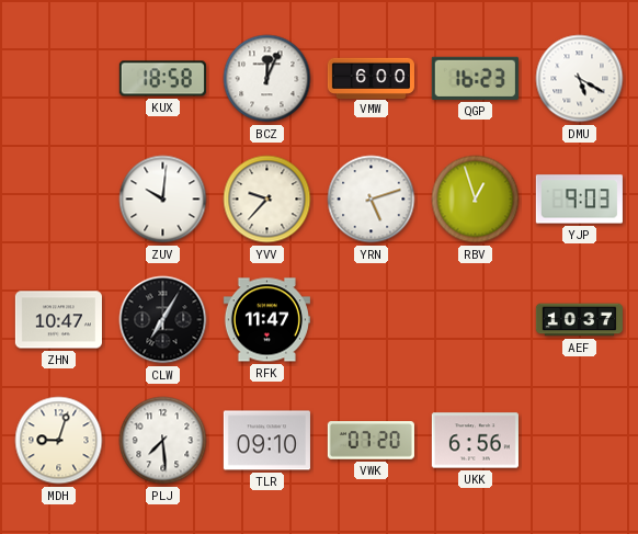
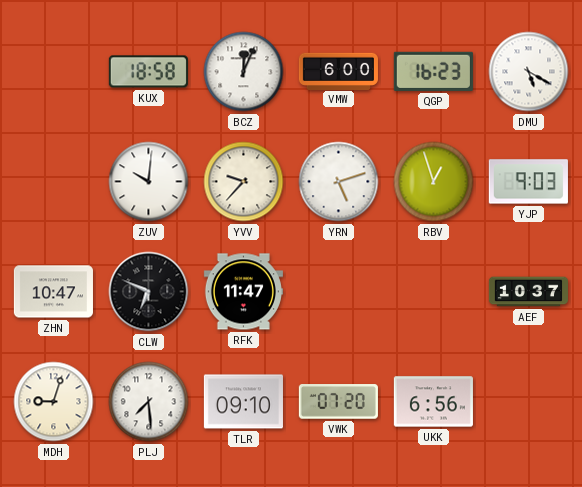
CLW: 7:05 -> 6:49
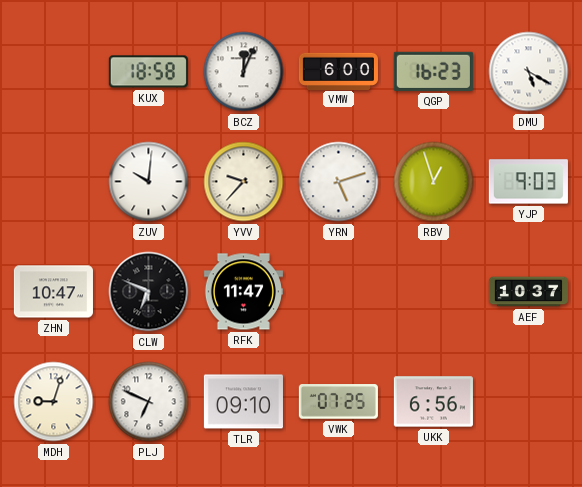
PLJ: 7:29 -> 6:49
VWK: 07:20 -> 07:25
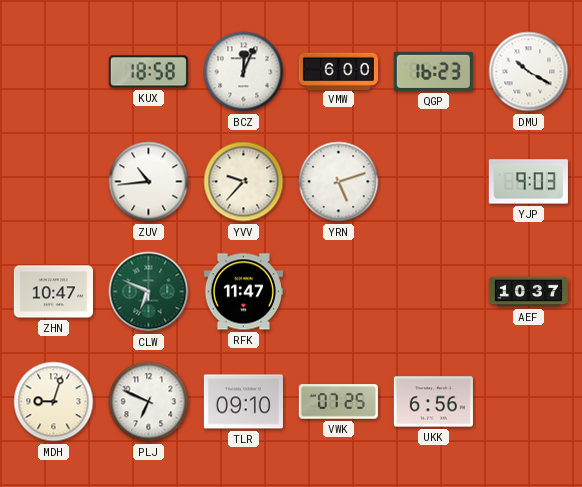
DMU: 5:20 -> 10:20
ZUV: 10:01 -> 10:44
RBV: 12:57 -> none
CLW dial: black -> green
